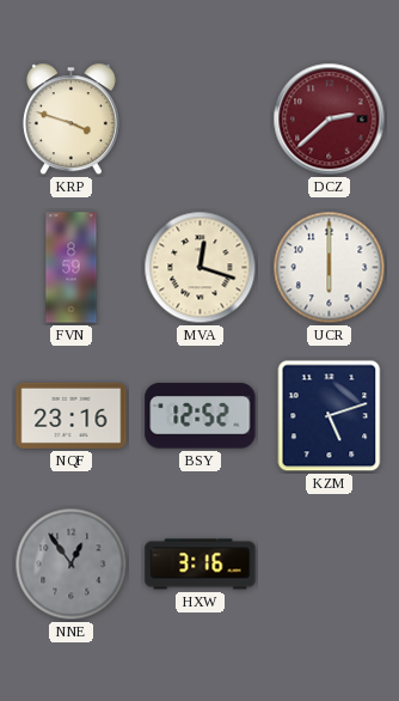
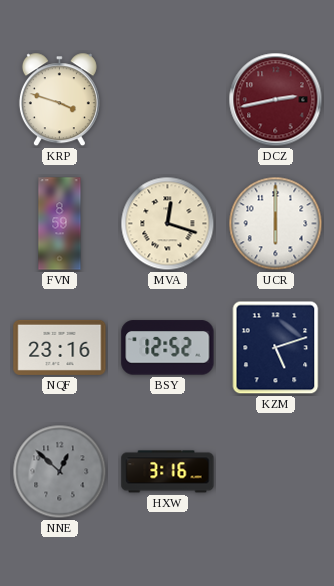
DCZ: 2:38 -> 2:43
NNE: 12:54 -> 12:52
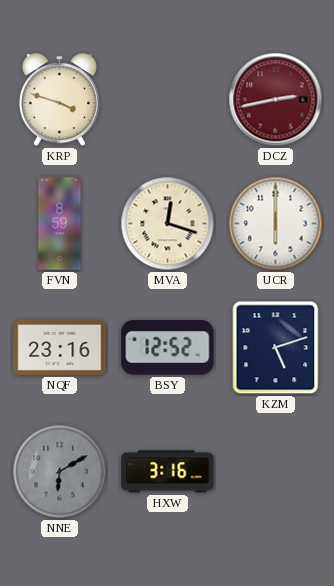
NNE: 12:52 -> 6:10
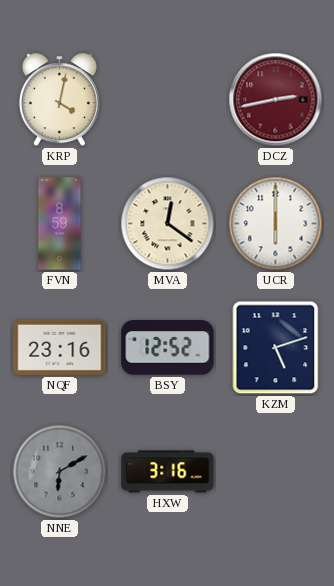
KRP: 3:48 -> 4:02
MVA: 12:18 -> 12:21
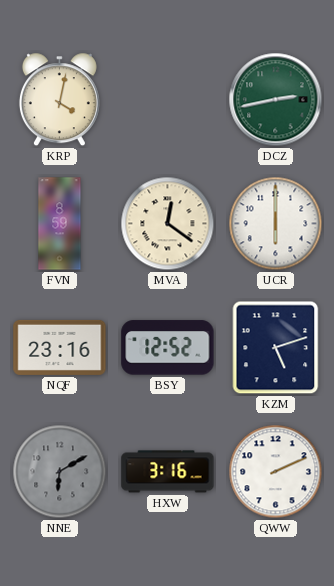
DCZ dial: burgundy -> green
QWW: none -> 2:11
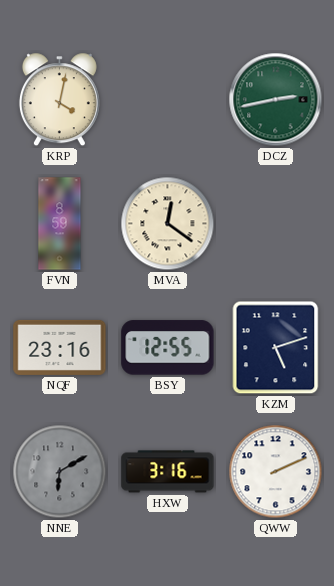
UCR: 6:00 -> none
BSY: 12:52 -> 12:55
